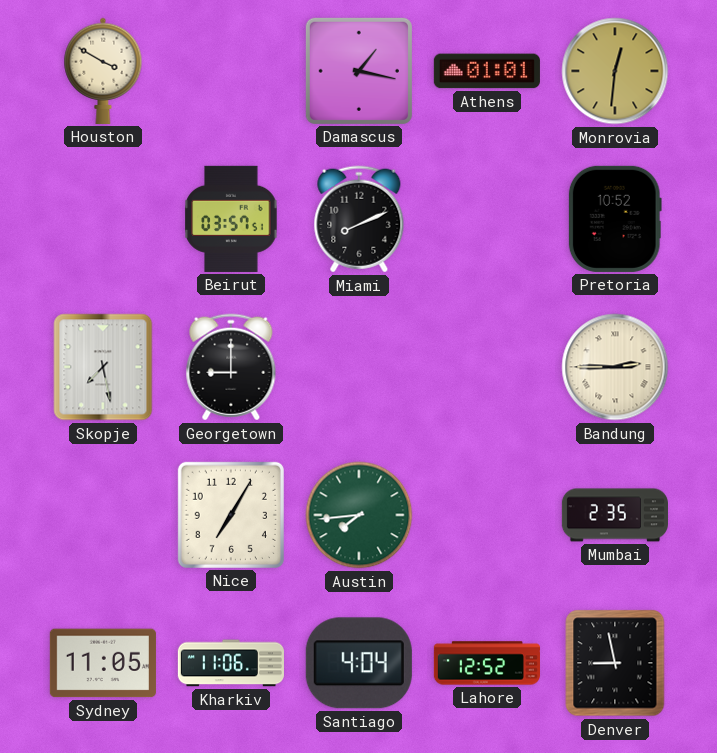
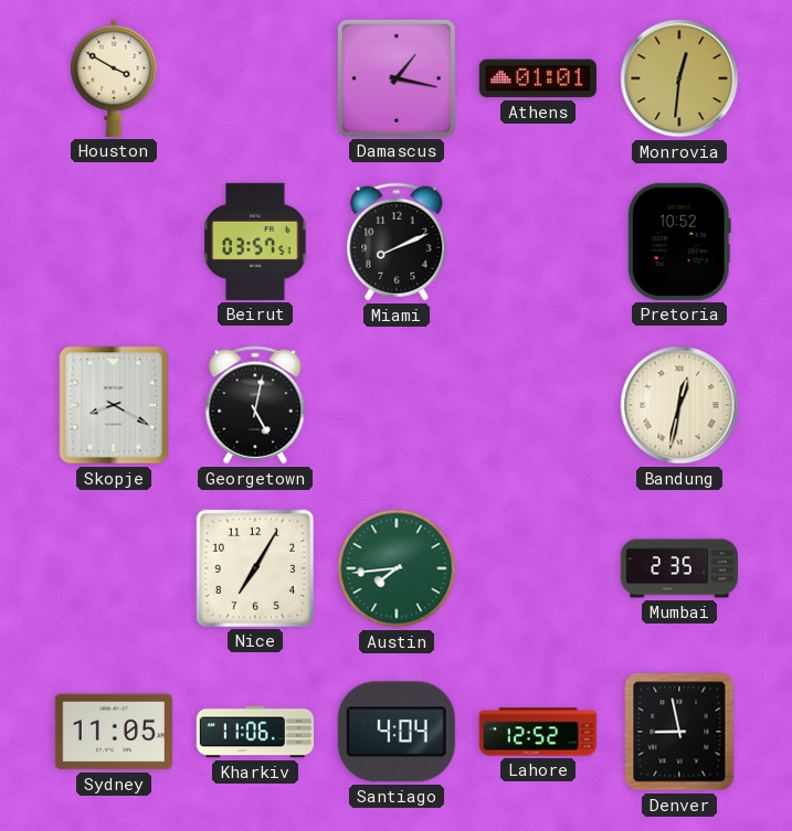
Skopje: 7:28 -> 8:20
Georgetown: 9:00 -> 5:02
Bandung: 2:45 -> 12:32
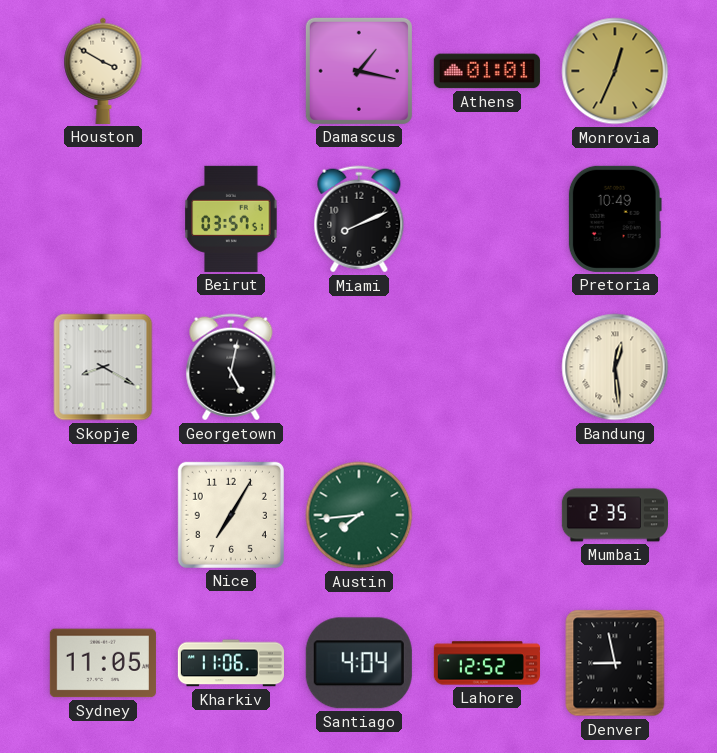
Monrovia: 12:31 -> 12:34
Pretoria: 10:52 -> 10:49
Bandung: 12:32 -> 12:29
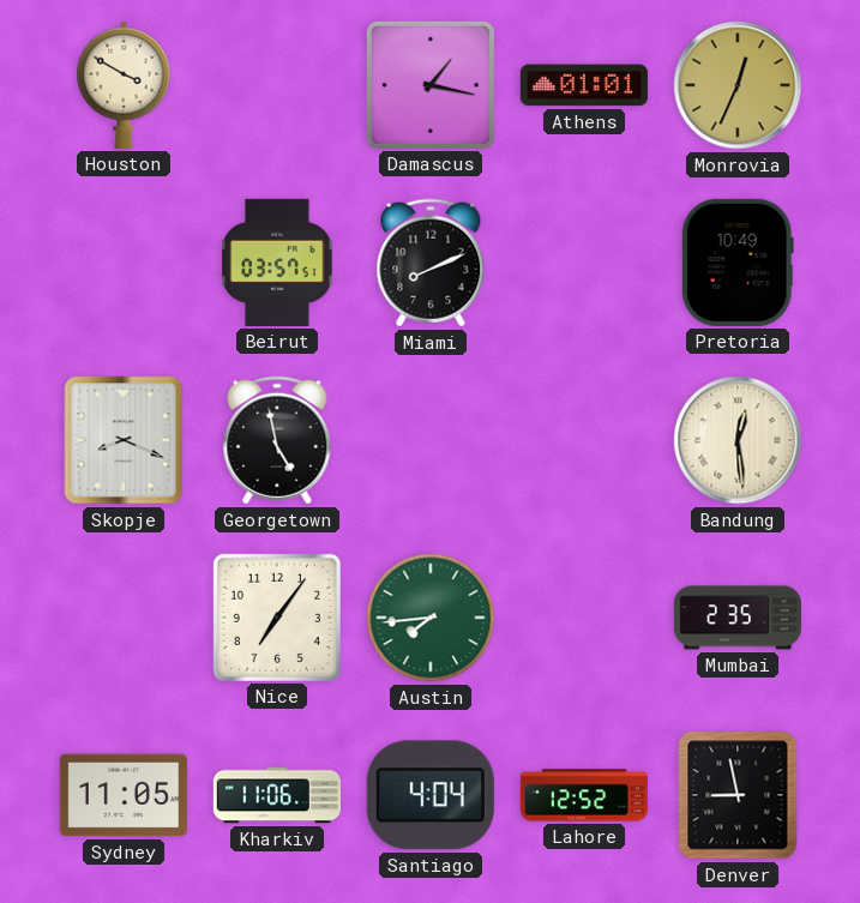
Skopje: 8:20 -> 8:19
Georgetown: 5:02 -> 4:58
Nice: 7:05 -> 7:06
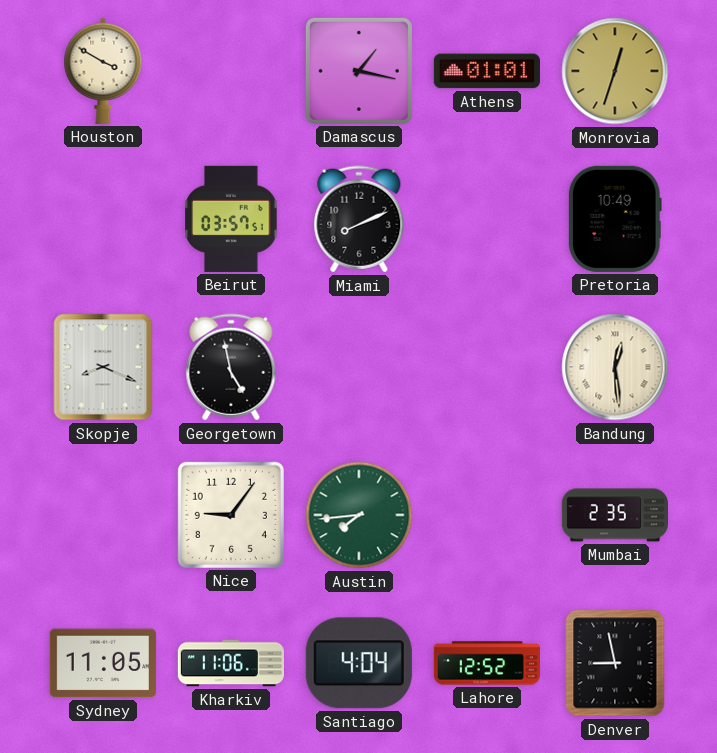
Monrovia: 12:34 -> 12:33
Nice: 7:06 -> 9:06
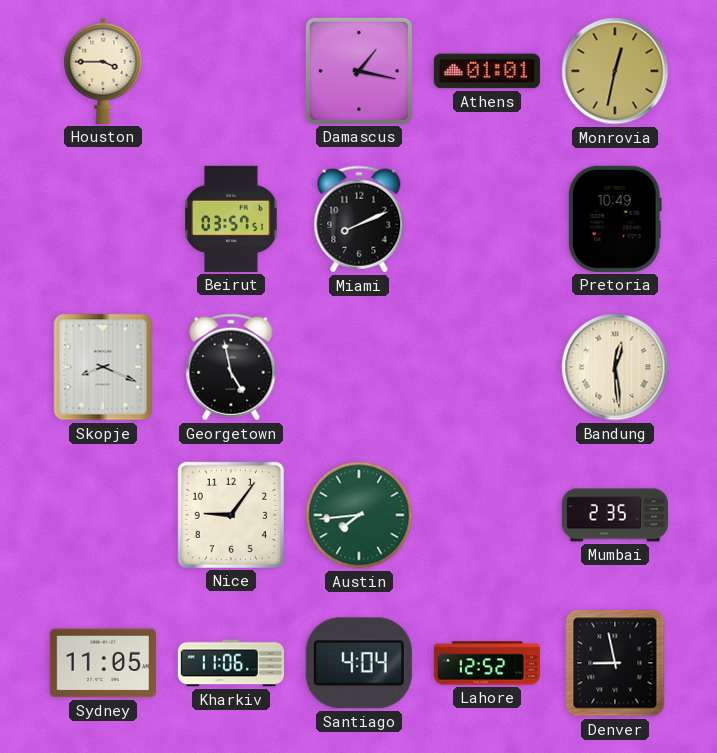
Houston: 3:50 -> 3:45
Monrovia: 12:33 -> 12:32
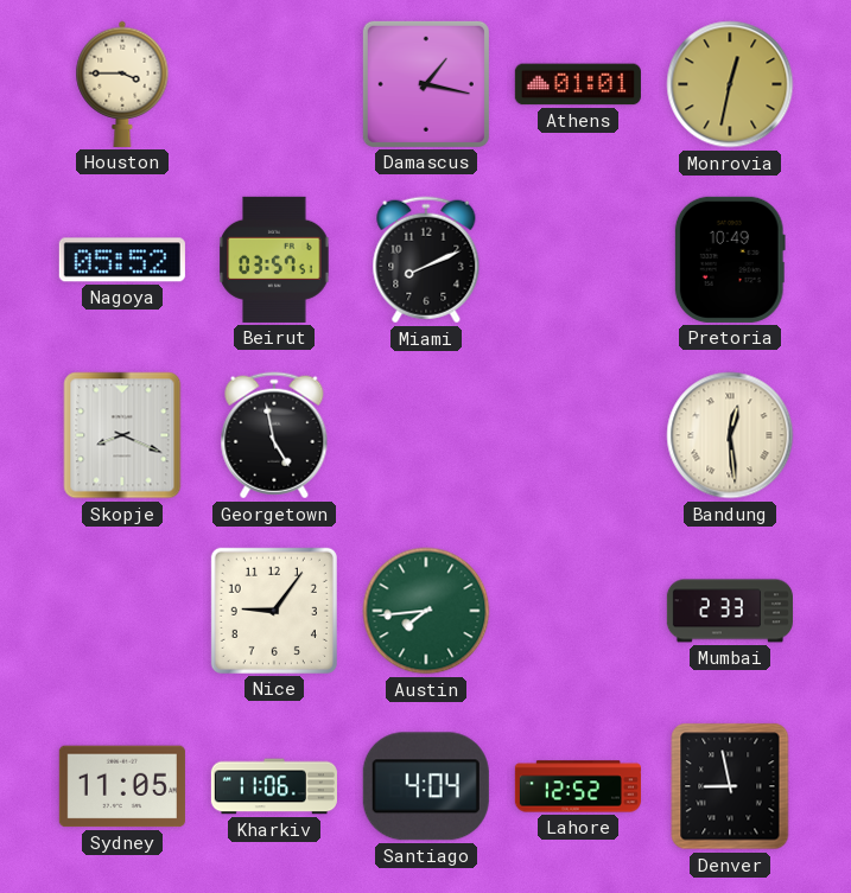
Nagoya: none -> 05:52
Mumbai: 2:35 -> 2:33
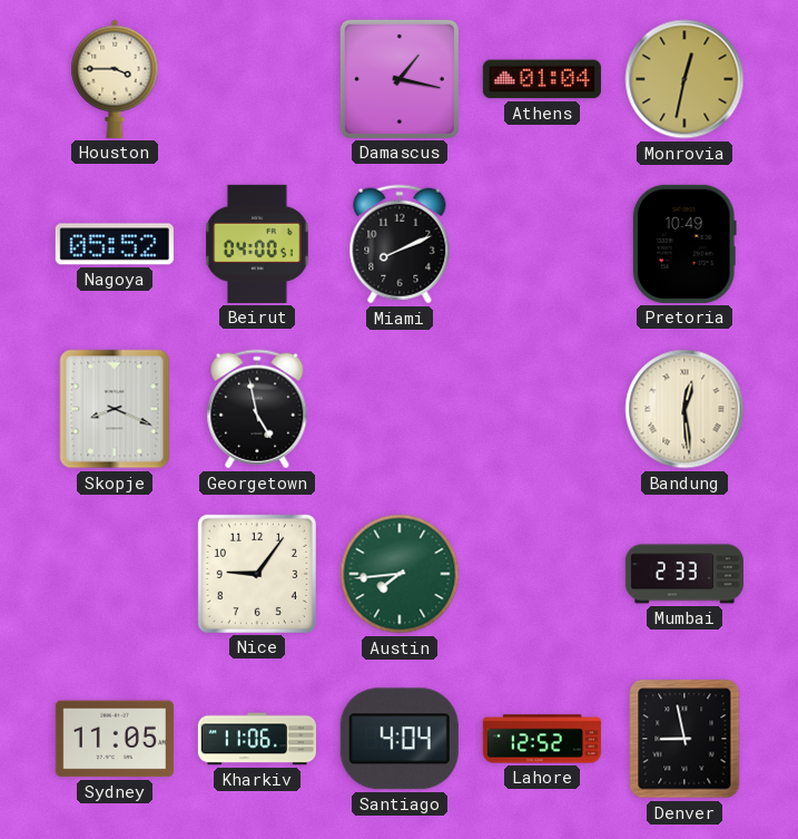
Athens: 01:01 -> 01:04
Beirut: 03:57 -> 04:00
